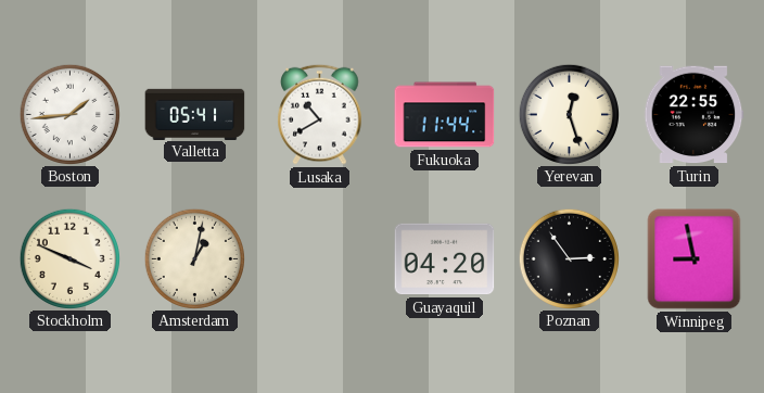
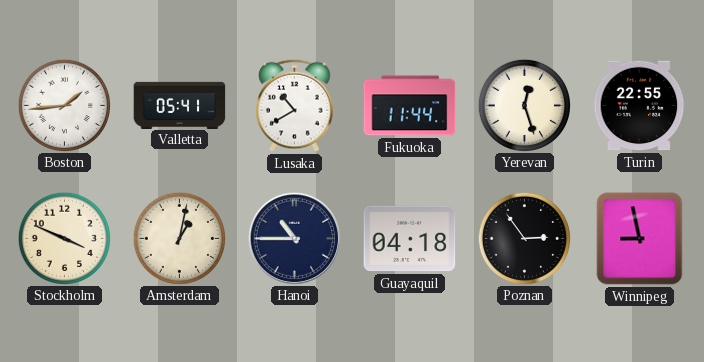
Hanoi: none -> 10:45
Guayaquil: 04:20 -> 04:18
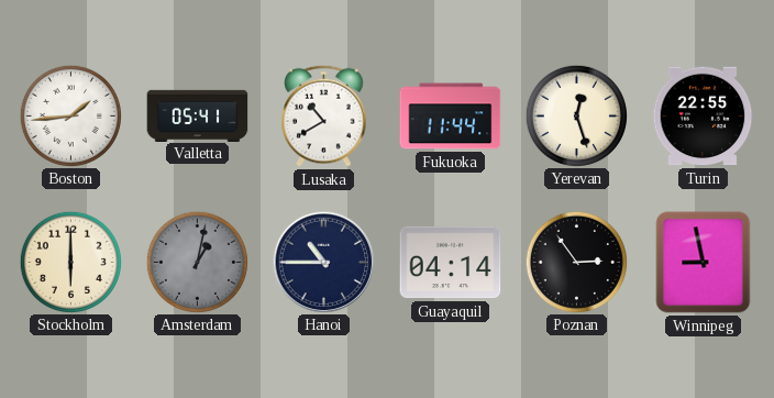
Stockholm: 3:49 -> 6:00
Amsterdam dial: cream -> grey
Guayaquil: 04:18 -> 04:14
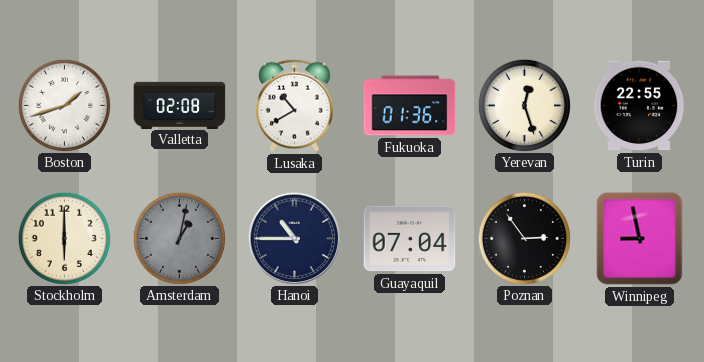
Boston: 1:44 -> 1:42
Valletta: 05:41 -> 02:08
Fukuoka: 11:44 -> 01:36
Guayaquil: 04:14 -> 07:04
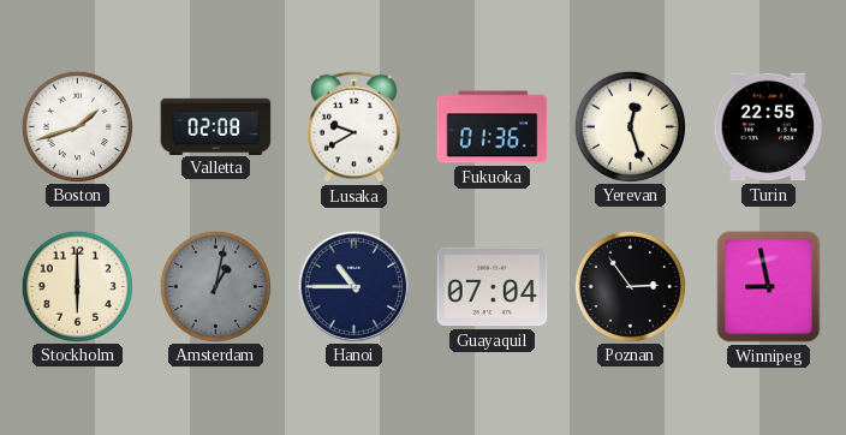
Lusaka: 10:40 -> 9:40
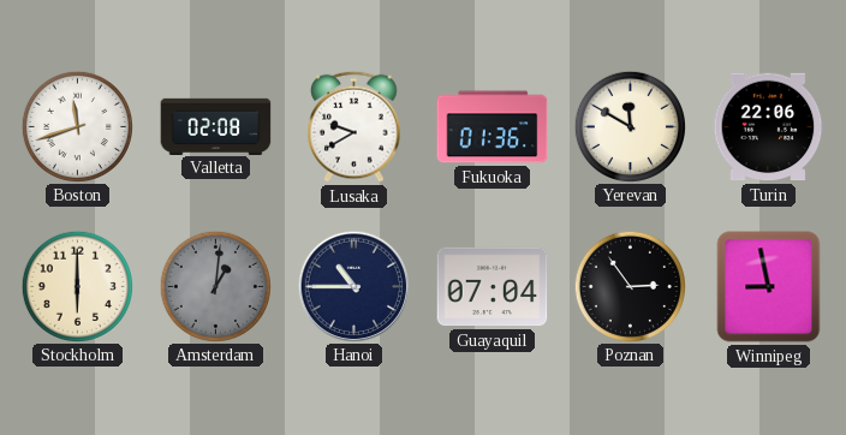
Boston: 1:42 -> 11:42
Yerevan: 12:27 -> 11:50
Turin: 22:55 -> 22:06
Amsterdam: 1:02 -> 1:01
